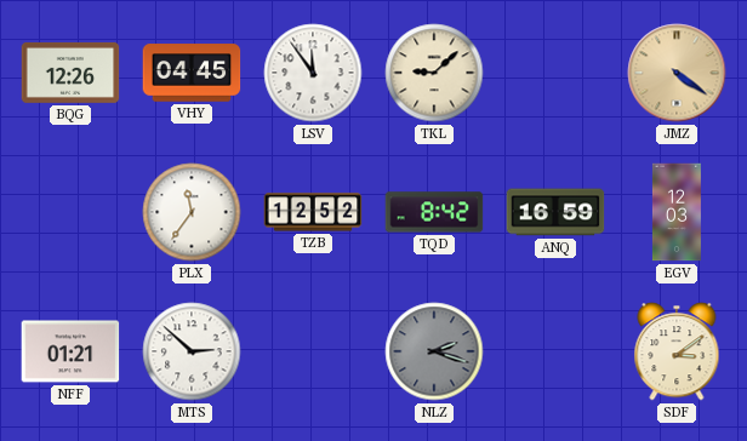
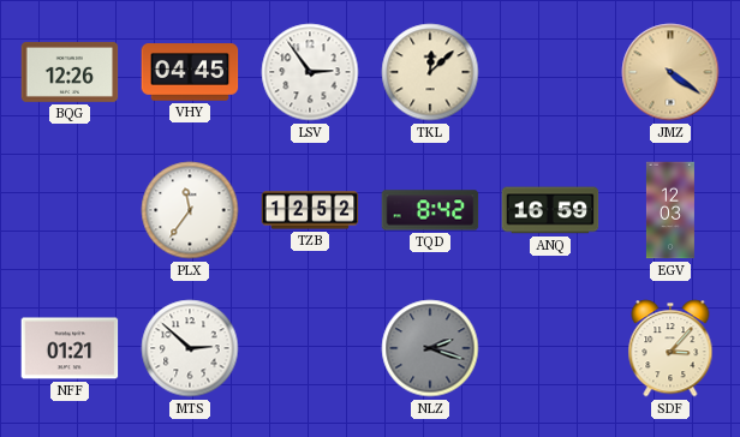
LSV: 11:54 -> 2:54
TKL: 9:08 -> 12:08
SDF: 3:09 -> 3:07
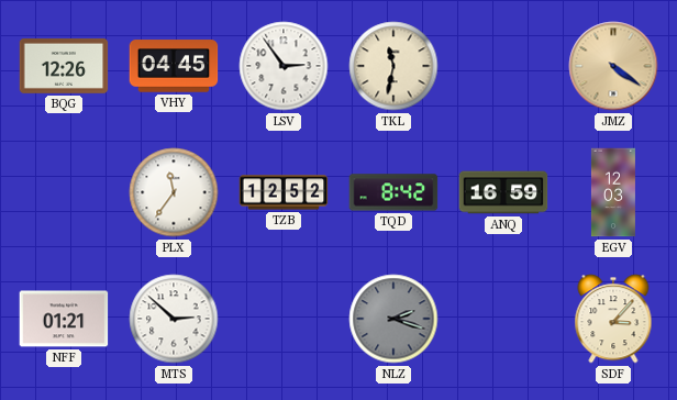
TKL: 12:08 -> 11:32
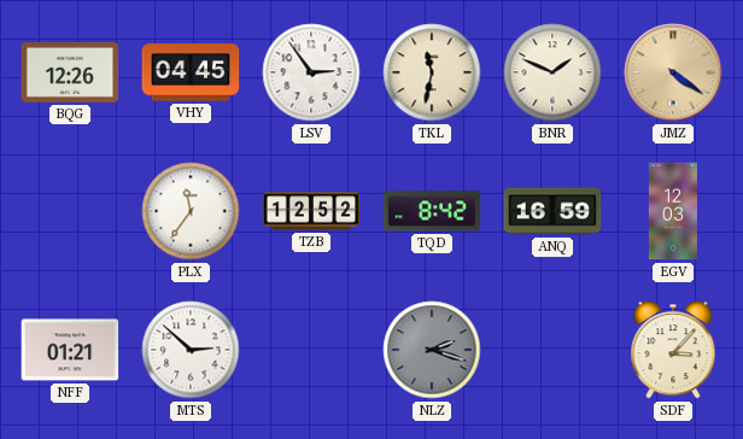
BNR: none -> 1:49
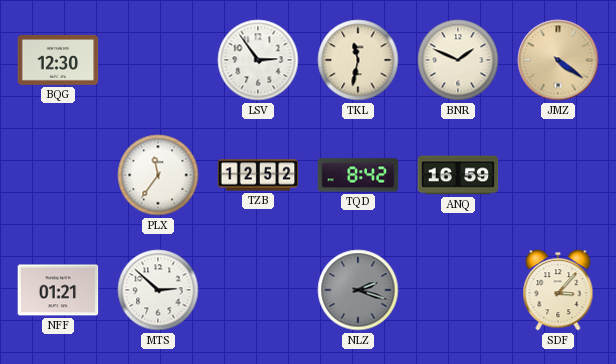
BQG: 12:26 -> 12:30
VHY: 04:45 -> none
EGV: 12:03 -> none
